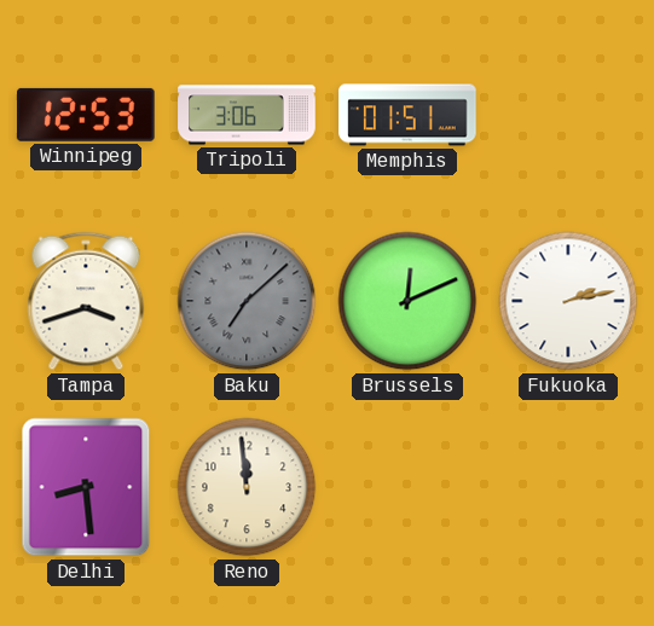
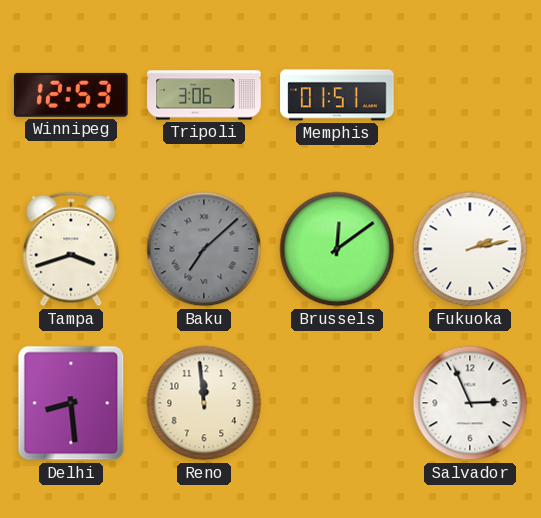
Brussels: 12:11 -> 12:09
Salvador: none -> 2:56
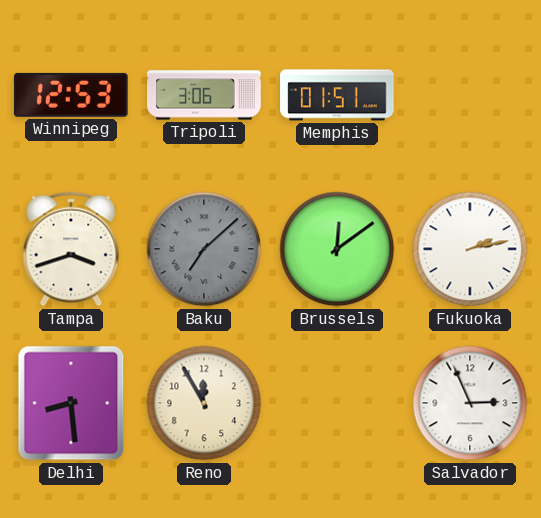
Reno: 11:59 -> 11:55
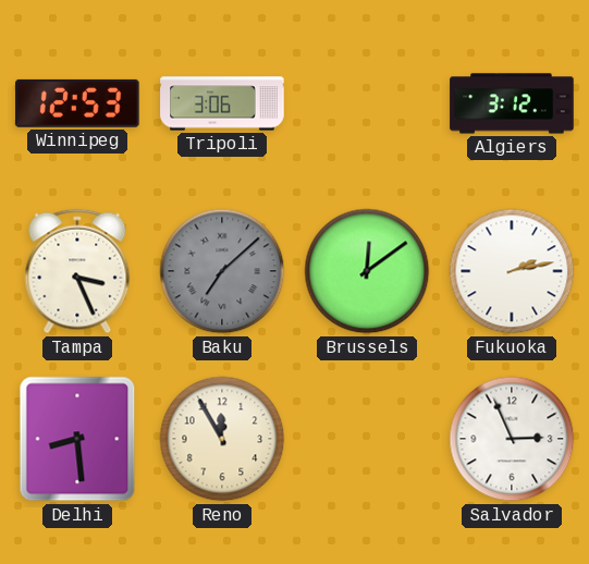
Memphis: 01:51 -> none
Algiers: none -> 3:12
Tampa: 3:42 -> 3:26
